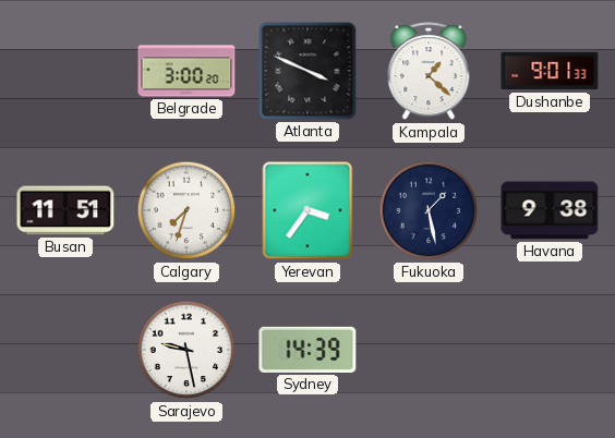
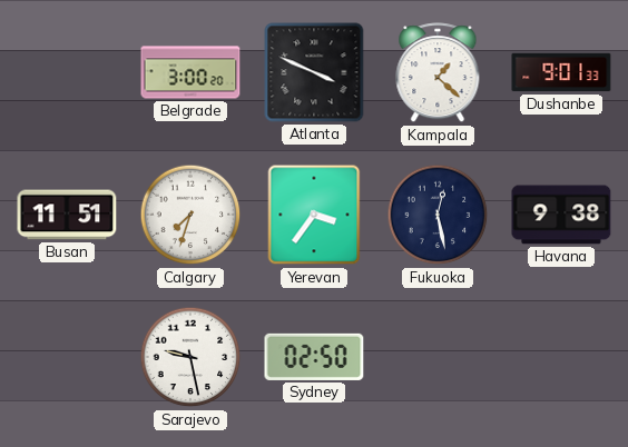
Fukuoka: 1:28 -> 12:28
Sydney: 14:39 -> 02:50
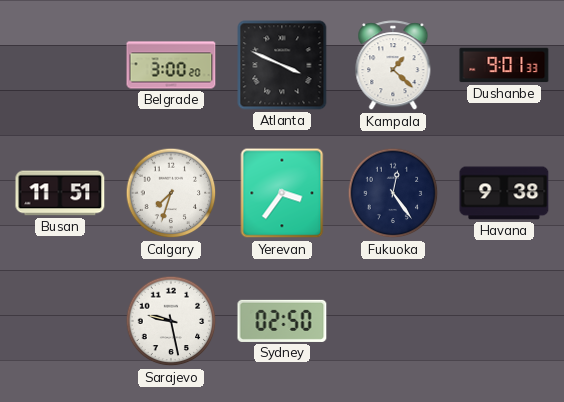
Fukuoka: 12:28 -> 12:24
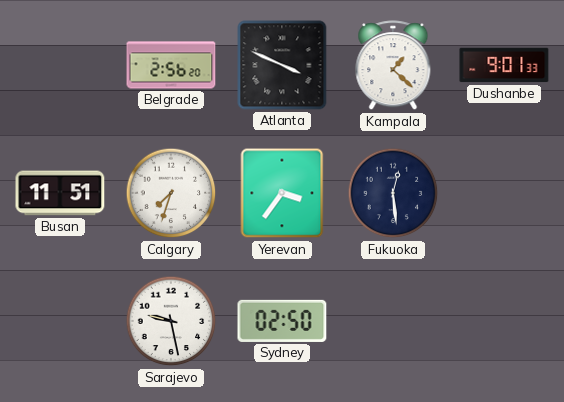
Belgrade: 3:00 -> 2:56
Fukuoka: 12:24 -> 12:29
Havana: 9:38 -> none
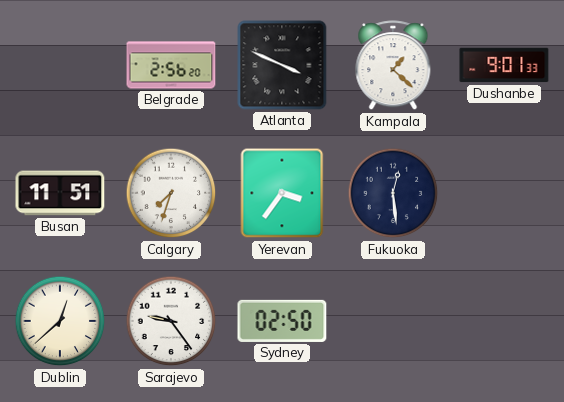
Dublin: none -> 12:38
Sarajevo: 9:28 -> 9:24
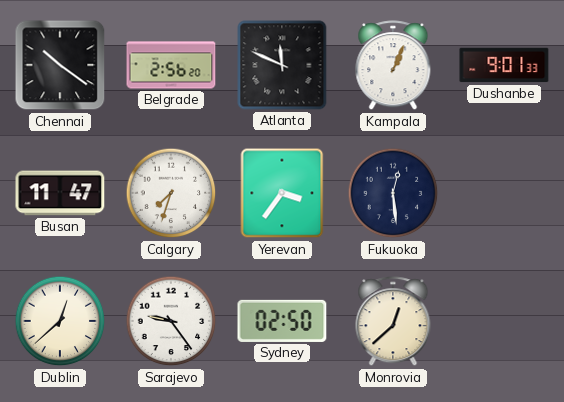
Chennai: none -> 10:21
Atlanta: 3:49 -> 11:49
Kampala: 1:22 -> 1:04
Busan: 11:51 -> 11:47
Monrovia: none -> 12:38
